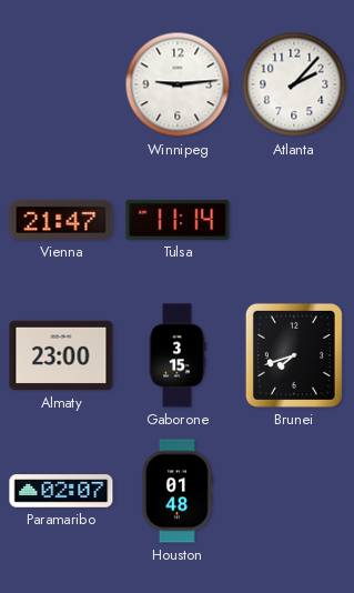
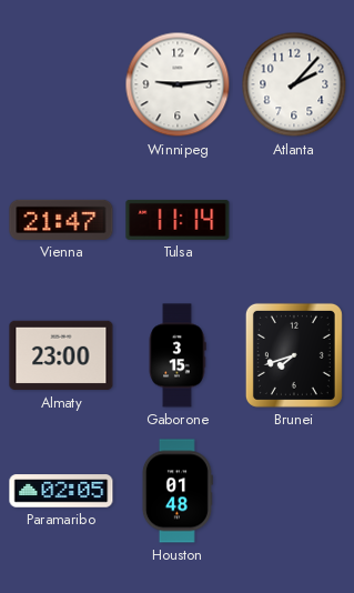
Paramaribo: 02:07 -> 02:05
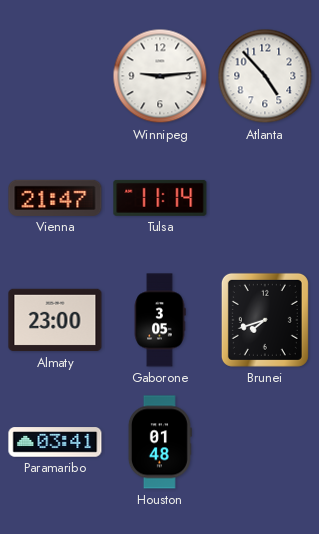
Atlanta: 2:07 -> 4:53
Gaborone: 3:15 -> 3:05
Paramaribo: 02:05 -> 03:41
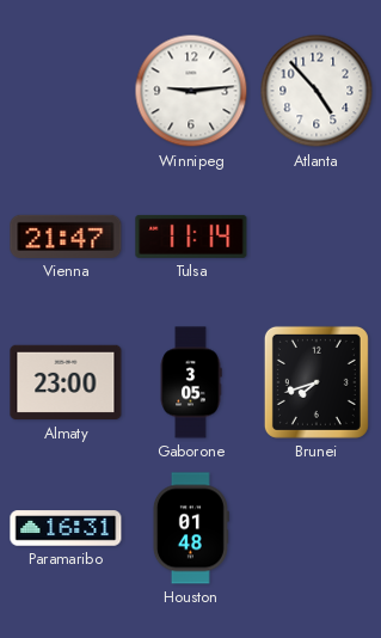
Paramaribo: 03:41 -> 16:31
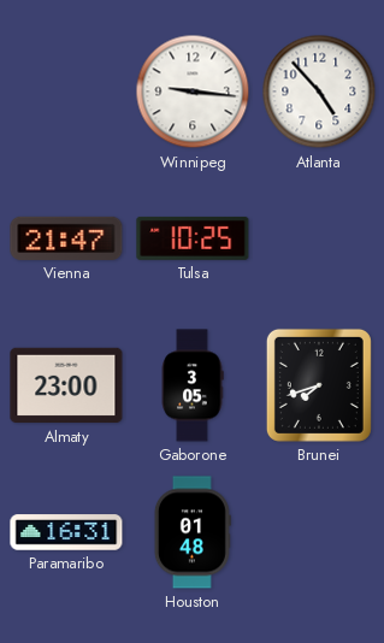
Winnipeg: 9:14 -> 9:16
Tulsa: 11:14 -> 10:25
